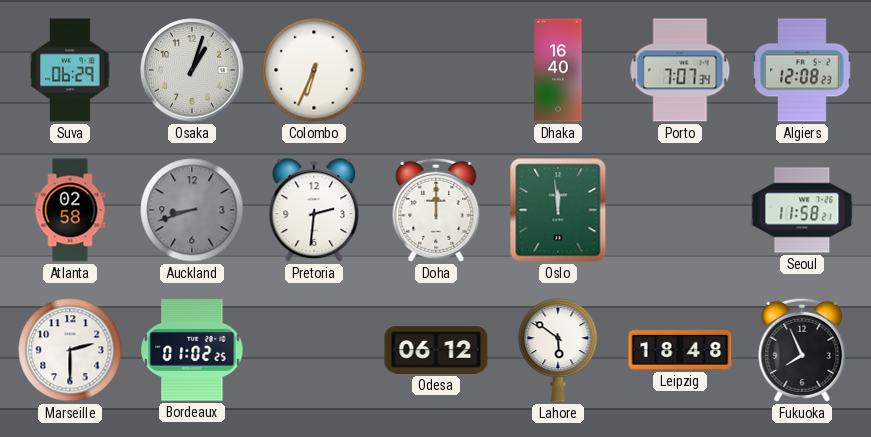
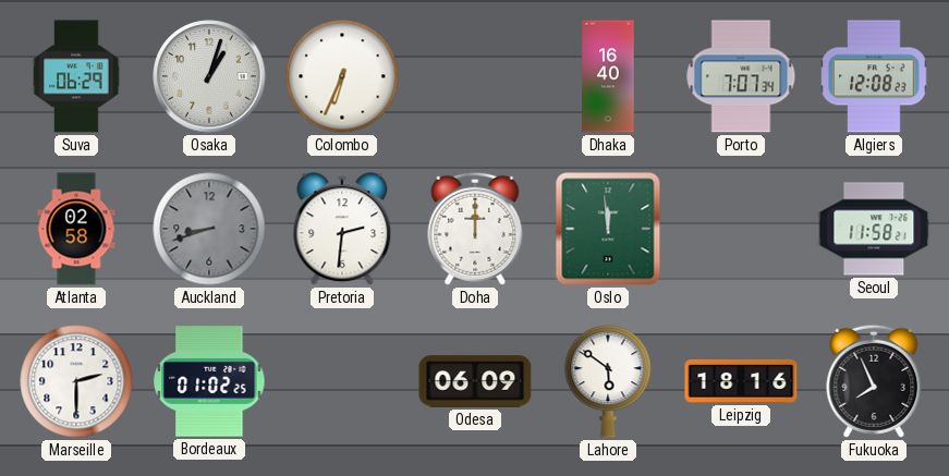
Odesa: 06:12 -> 06:09
Leipzig: 18:48 -> 18:16
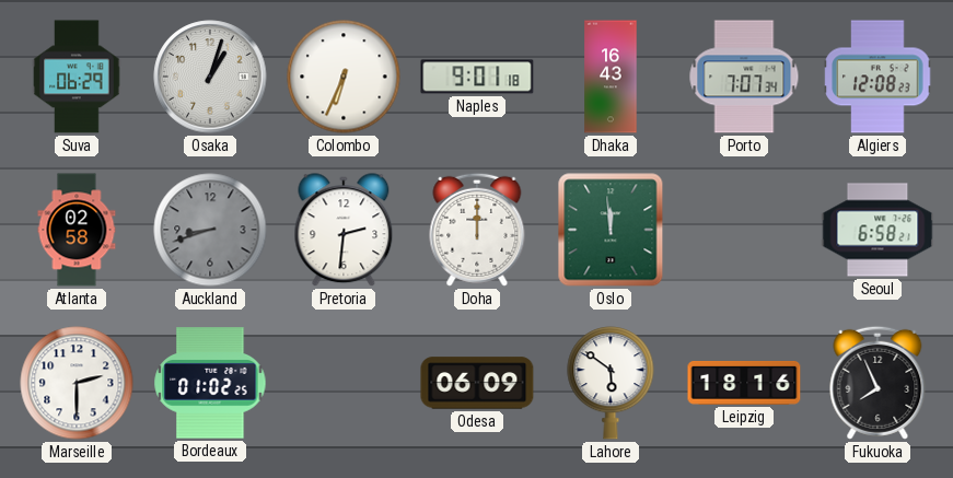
Naples: none -> 9:01
Dhaka: 16:40 -> 16:43
Seoul: 11:58 -> 6:58
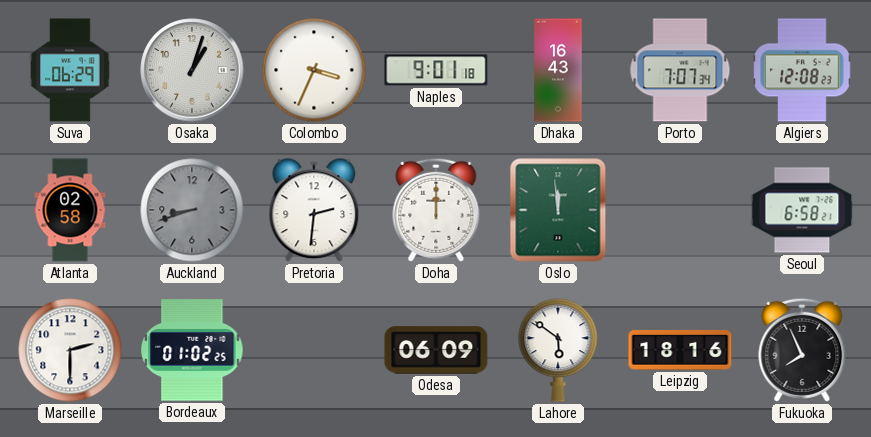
Colombo: 6:34 -> 3:34
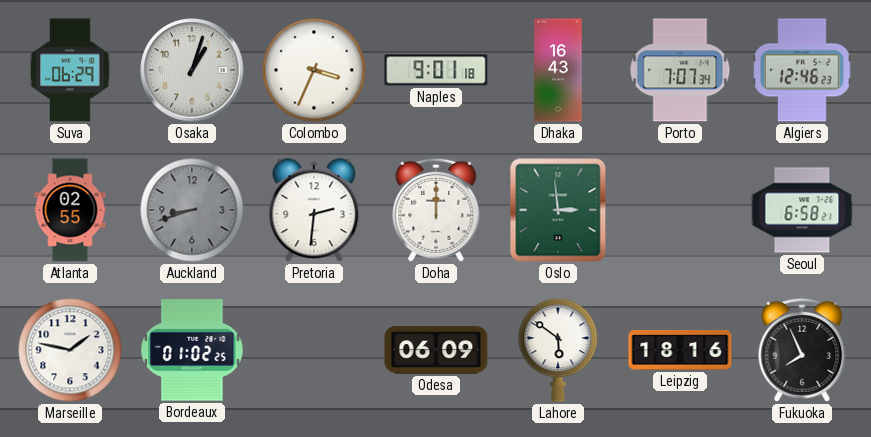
Algiers: 12:08 -> 12:46
Atlanta: 02:58 -> 02:55
Oslo: 11:59 -> 2:59
Marseille: 2:30 -> 1:47
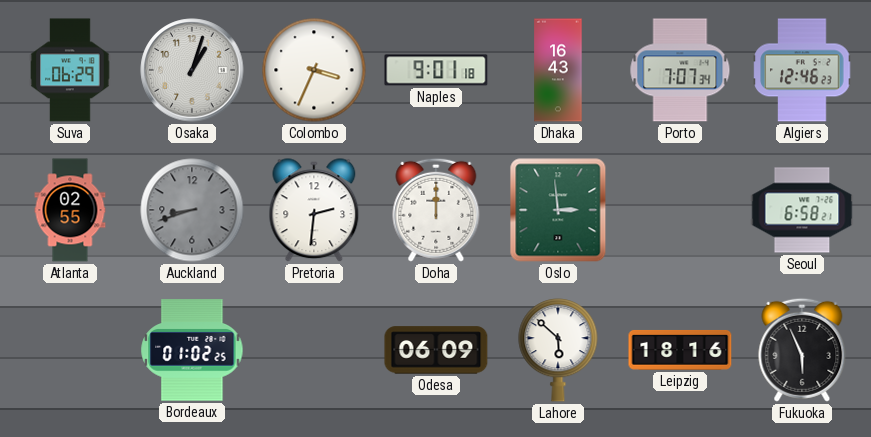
Marseille: 1:47 -> none
Lahore: 5:51 -> 5:52
Fukuoka: 7:56 -> 5:56
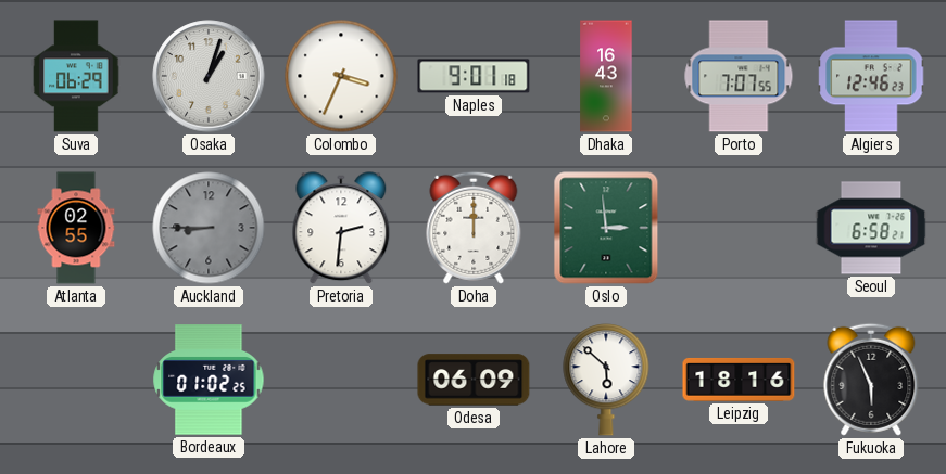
Porto: 7:07:34 -> 7:07:55
Auckland: 8:42 -> 8:45
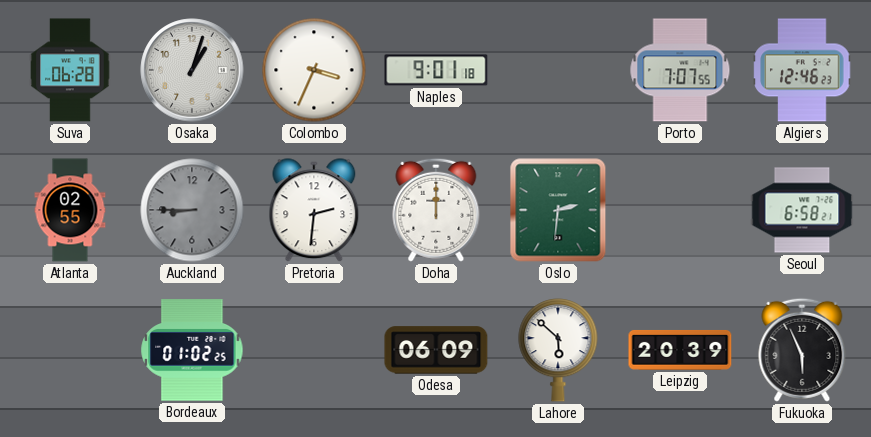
Suva: 06:29 -> 06:28
Dhaka: 16:43 -> none
Oslo: 2:59 -> 2:31
Leipzig: 18:16 -> 20:39
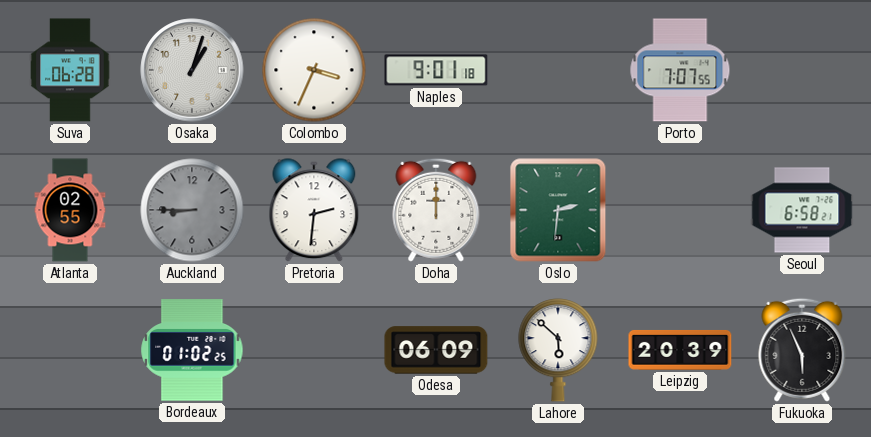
Algiers: 12:46 -> none
